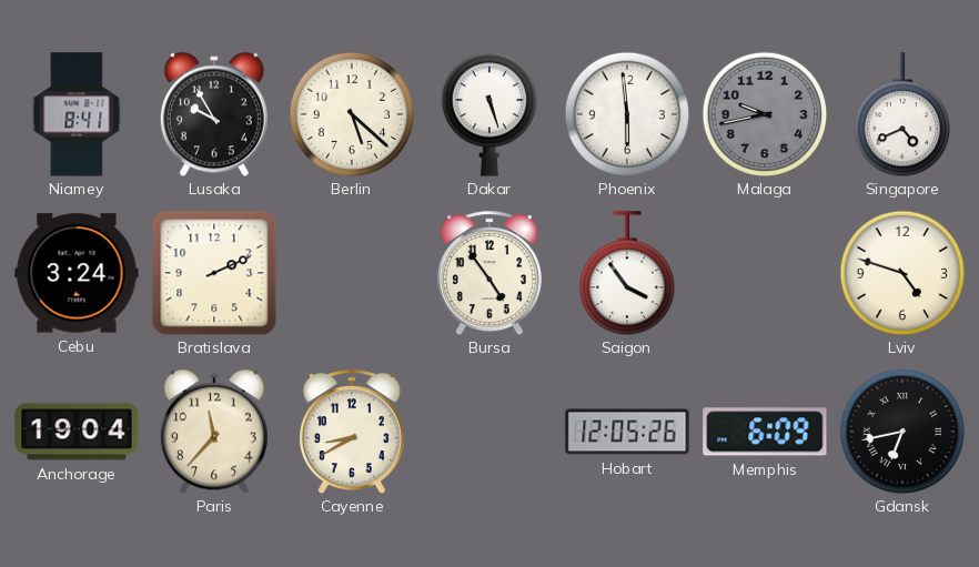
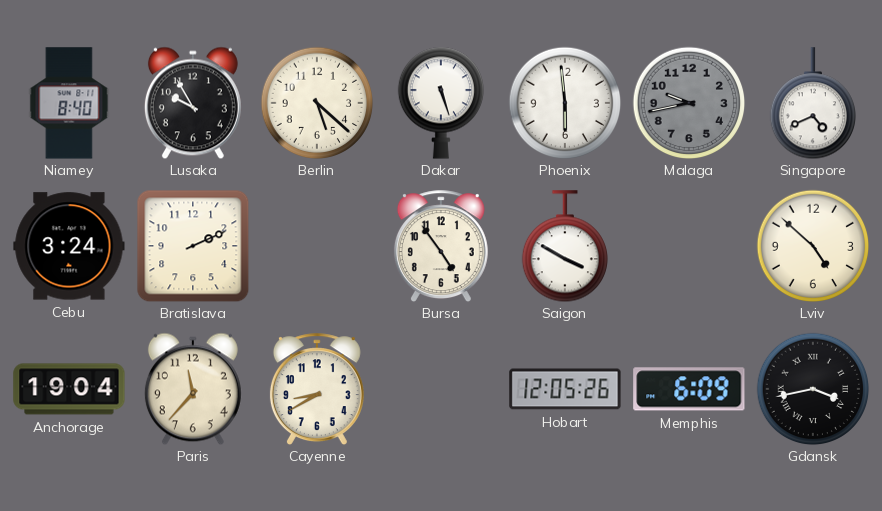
Niamey: 8:41 -> 8:40
Saigon: 3:54 -> 3:50
Lviv: 4:48 -> 4:52
Gdansk: 6:43 -> 3:43
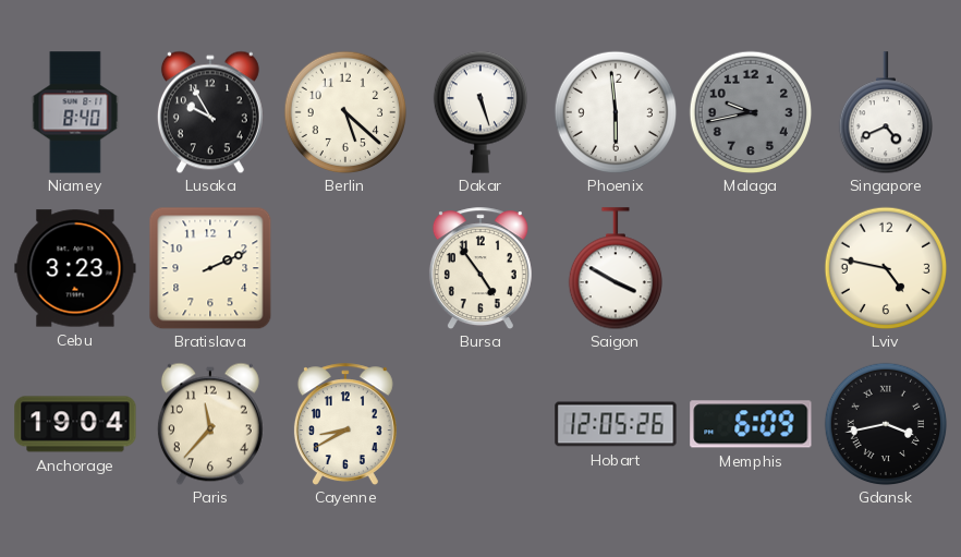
Cebu: 3:24 -> 3:23
Lviv: 4:52 -> 4:47
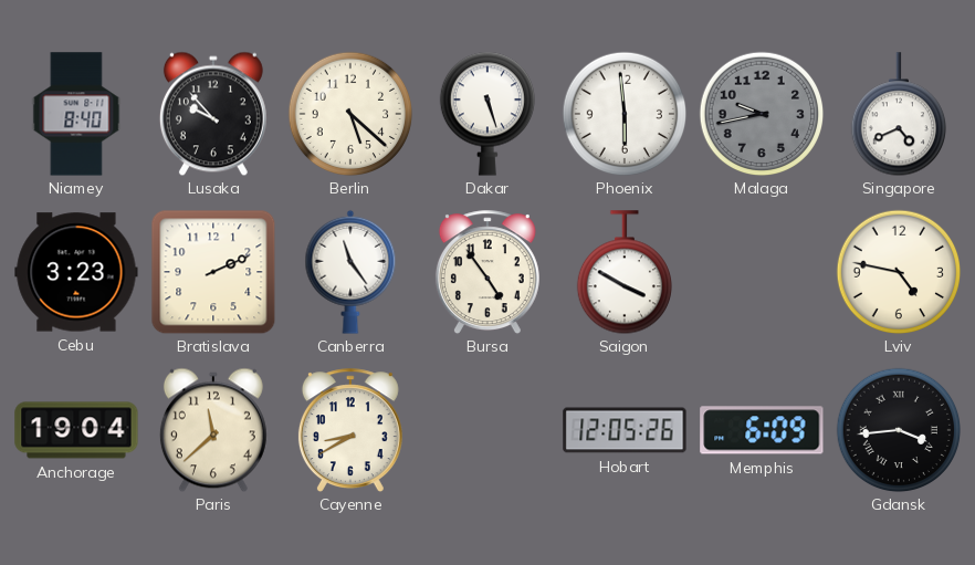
Lusaka: 9:55 -> 9:53
Canberra: none -> 11:24
Paris: 11:37 -> 11:38
Gdansk: 3:43 -> 3:44
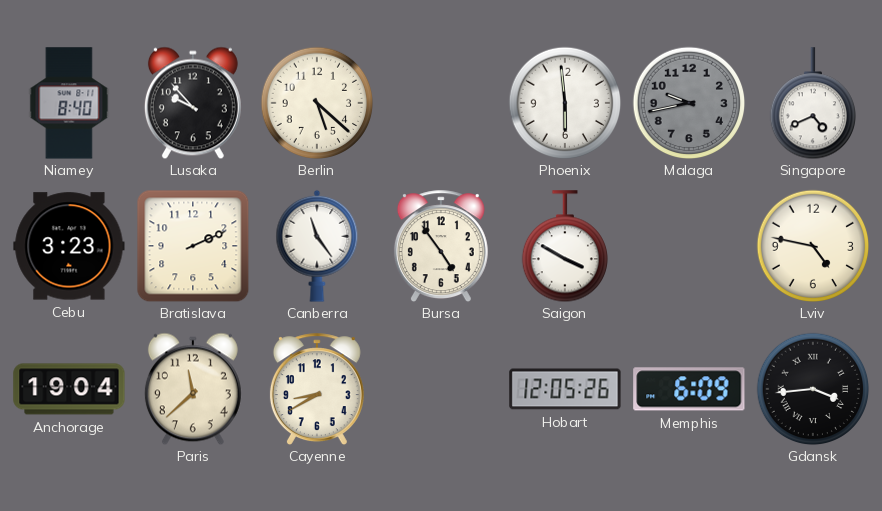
Dakar: 5:27 -> none
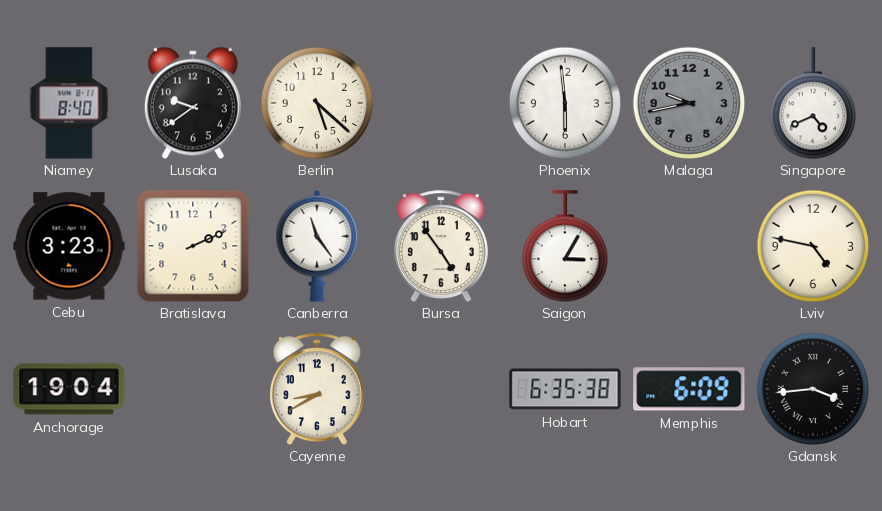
Lusaka: 9:53 -> 9:39
Saigon: 3:50 -> 3:05
Paris: 11:38 -> none
Hobart: 12:05 -> 6:35
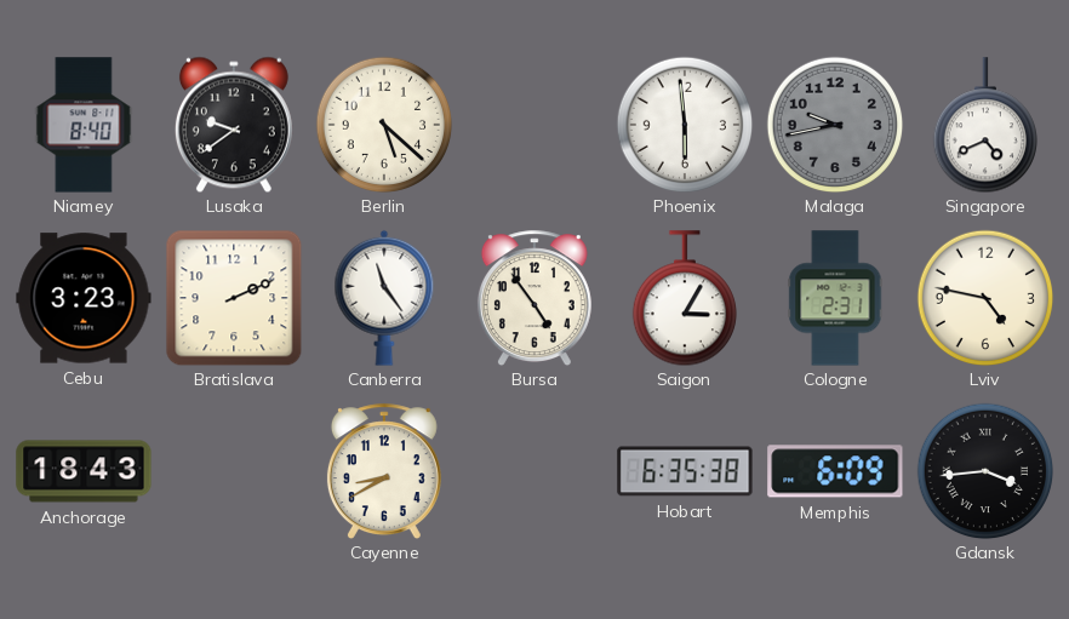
Cologne: none -> 2:31
Anchorage: 19:04 -> 18:43
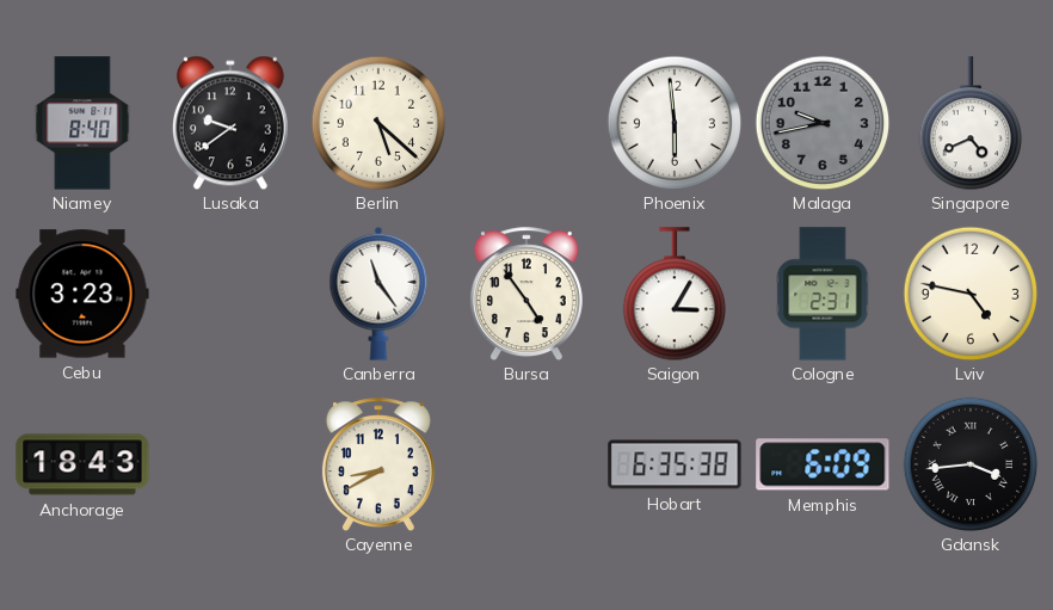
Bratislava: 2:11 -> none
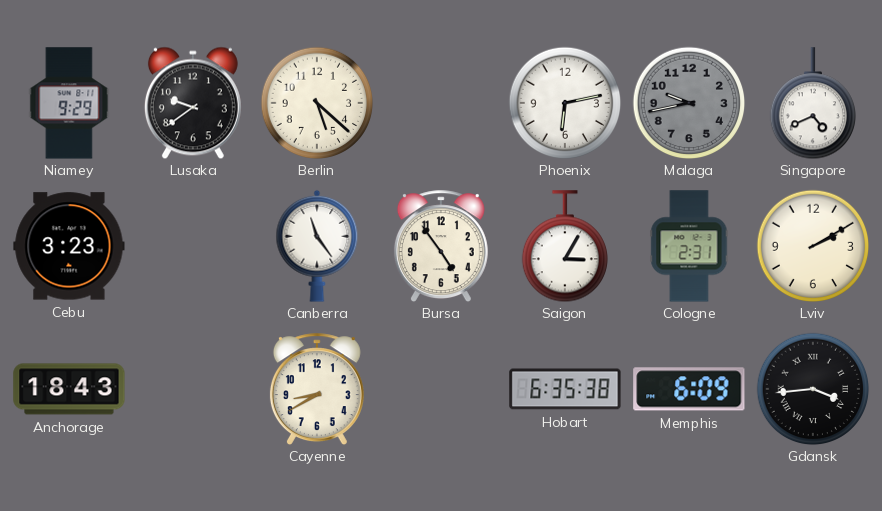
Niamey: 8:40 -> 9:29
Phoenix: 5:59 -> 6:13
Lviv: 4:47 -> 2:10
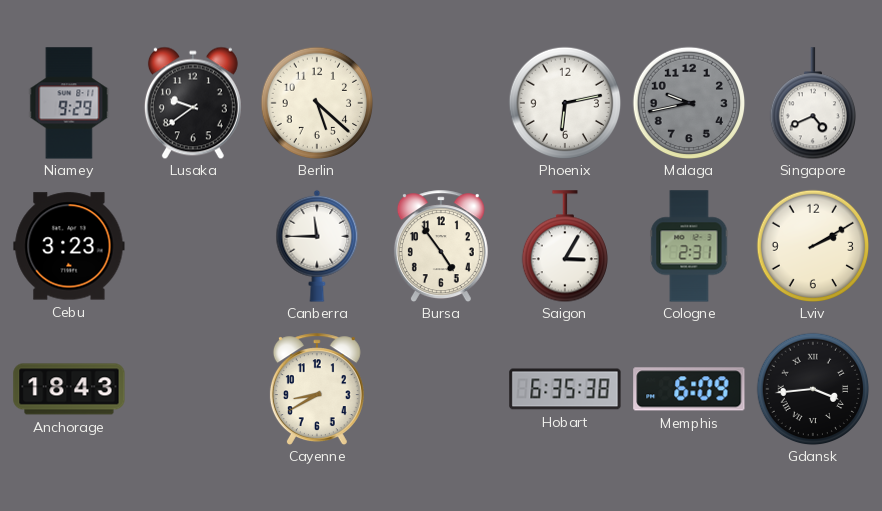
Canberra: 11:24 -> 11:45
